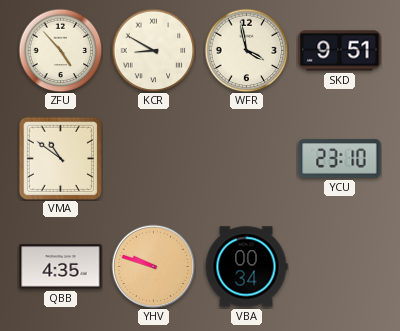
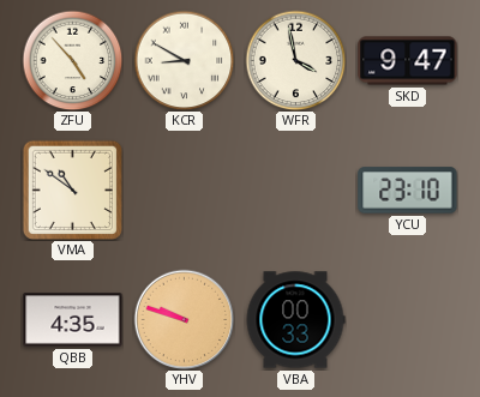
SKD: 9:51 -> 9:47
VBA: 00:34 -> 00:33
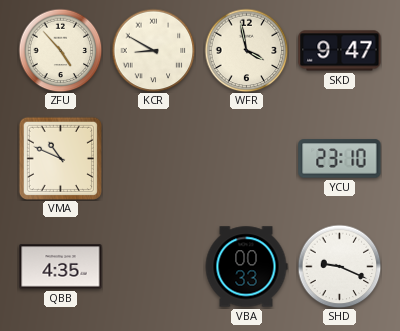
VMA: 10:51 -> 10:49
YHV: 9:48 -> none
SHD: none -> 9:19
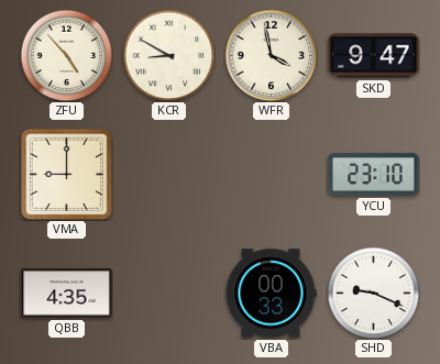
VMA: 10:49 -> 9:00
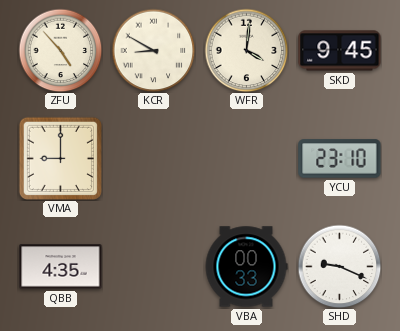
WFR: 3:58 -> 4:01
SKD: 9:47 -> 9:45
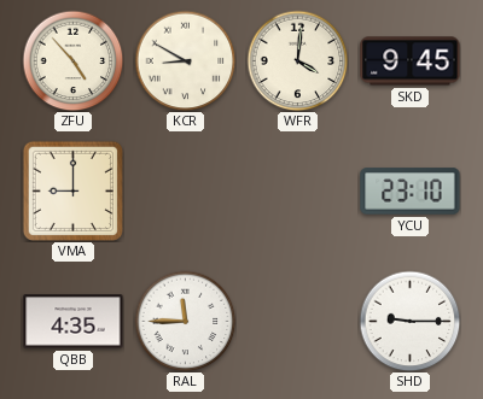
RAL: none -> 11:45
VBA: 00:33 -> none
SHD: 9:19 -> 9:15
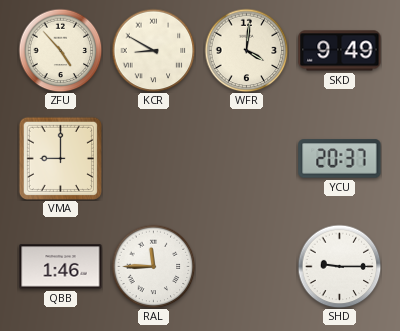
SKD: 9:45 -> 9:49
YCU: 23:10 -> 20:37
QBB: 4:35 -> 1:46
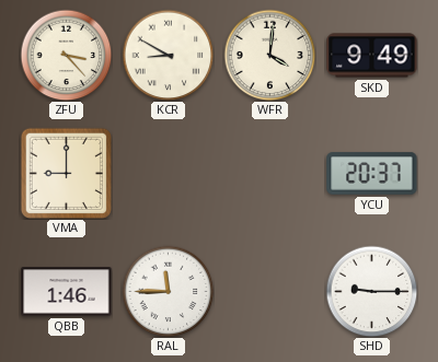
ZFU: 4:53 -> 3:23
